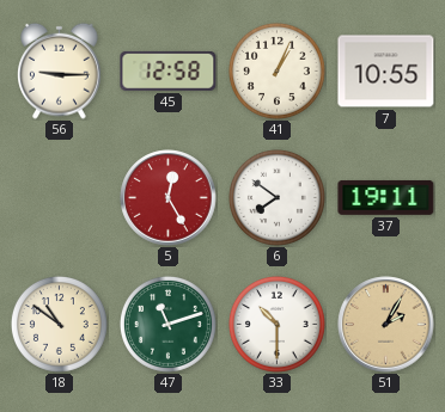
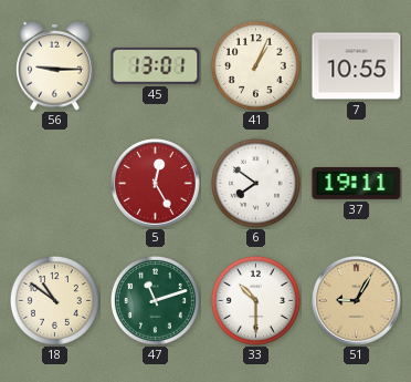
45: 12:58 -> 13:01
51: 2:05 -> 9:05
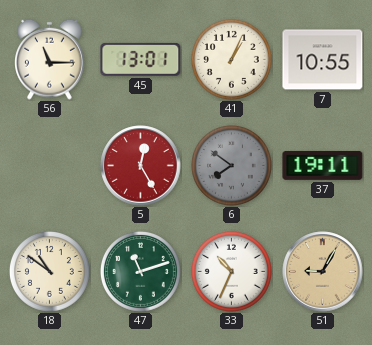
56: 9:15 -> 11:15
6 dial: white -> grey
33: 10:30 -> 10:34
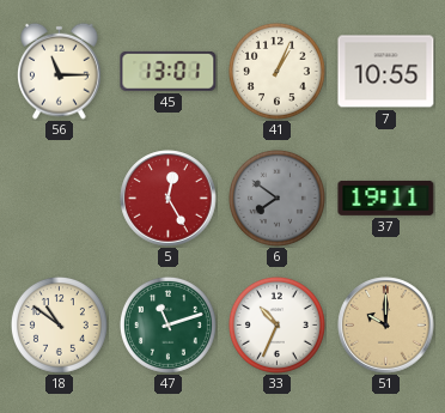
51: 9:05 -> 10:00
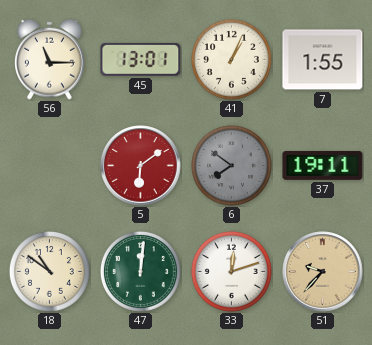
7: 10:55 -> 1:55
5: 12:25 -> 6:09
47: 11:12 -> 12:01
33: 10:34 -> 12:12
51: 10:00 -> 9:37
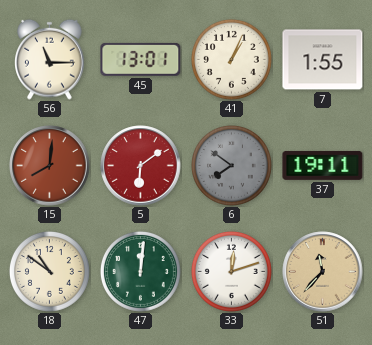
15: none -> 8:01
51: 9:37 -> 11:37
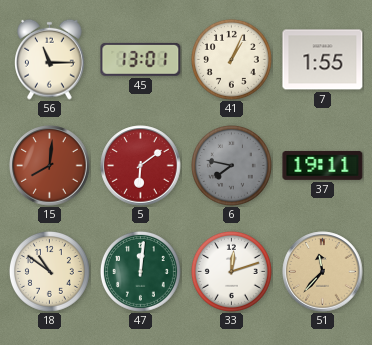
6: 7:51 -> 7:47
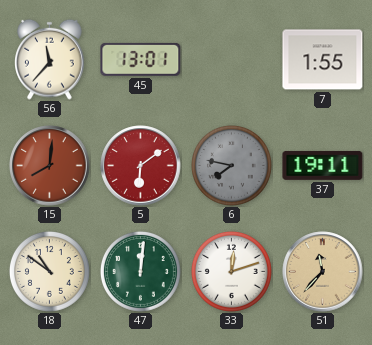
56: 11:15 -> 11:37
41: 1:04 -> none
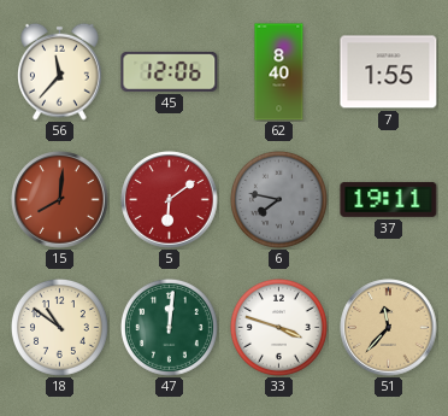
45: 13:01 -> 12:06
62: none -> 8:40
33: 12:12 -> 3:48
